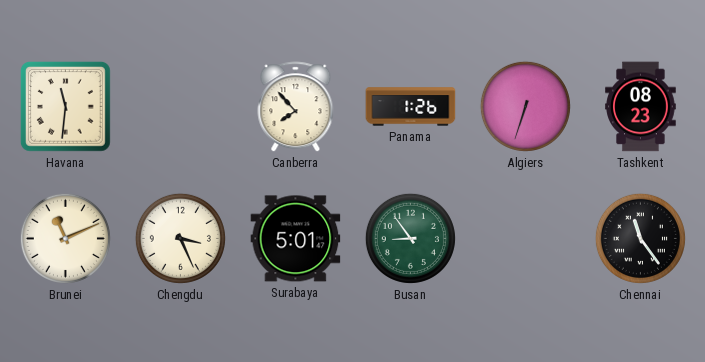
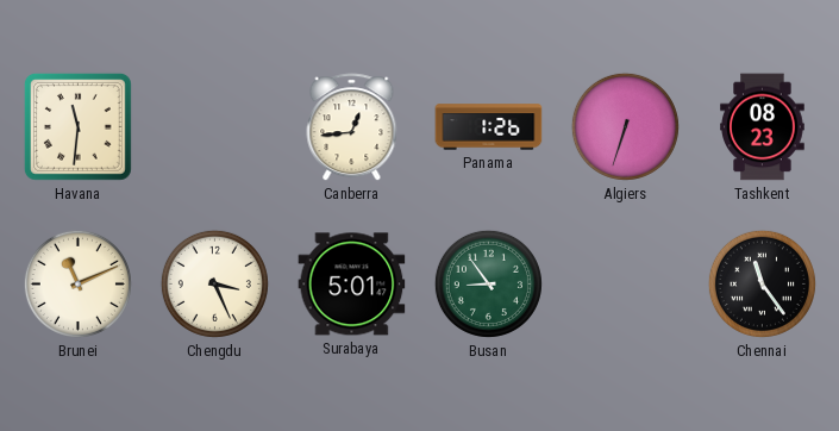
Canberra: 7:53 -> 12:44
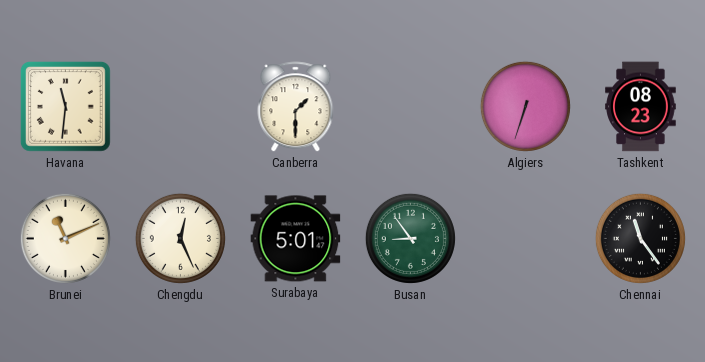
Canberra: 12:44 -> 1:30
Panama: 1:26 -> none
Chengdu: 3:26 -> 12:26
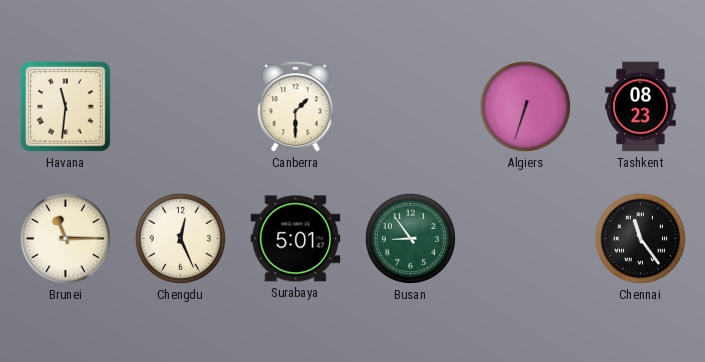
Brunei: 11:11 -> 11:15
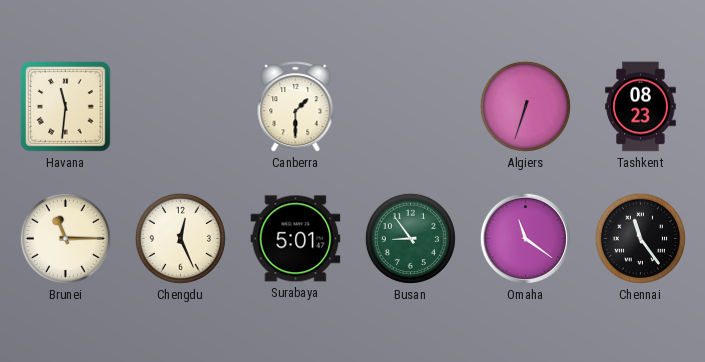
Omaha: none -> 11:21
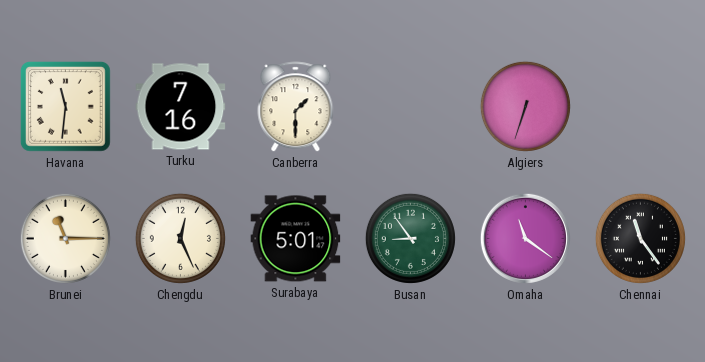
Turku: none -> 7:16
Tashkent: 08:23 -> none
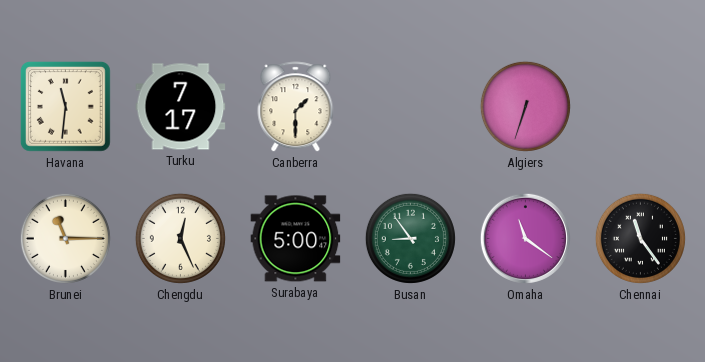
Turku: 7:16 -> 7:17
Surabaya: 5:01 -> 5:00
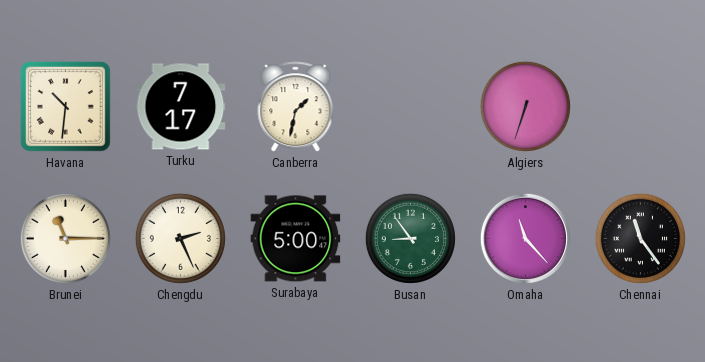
Havana: 11:31 -> 10:31
Canberra: 1:30 -> 1:32
Chengdu: 12:26 -> 2:26
Omaha: 11:21 -> 11:23
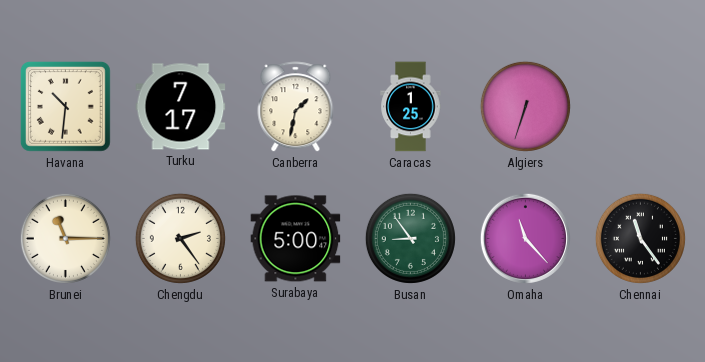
Caracas: none -> 1:25
Chengdu: 2:26 -> 2:24
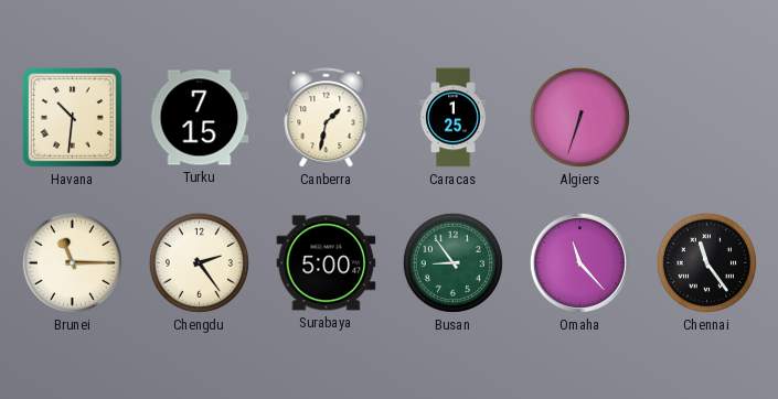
Turku: 7:17 -> 7:15
